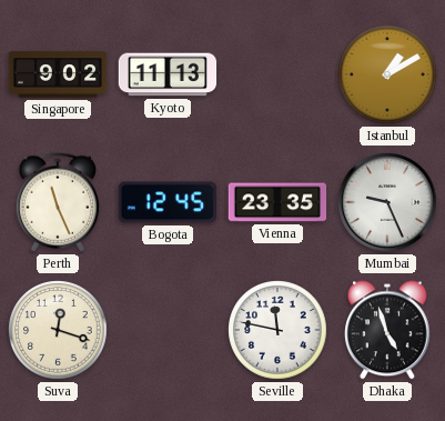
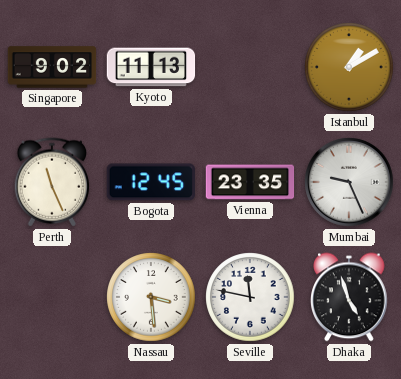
Suva: 12:18 -> none
Nassau: none -> 3:29
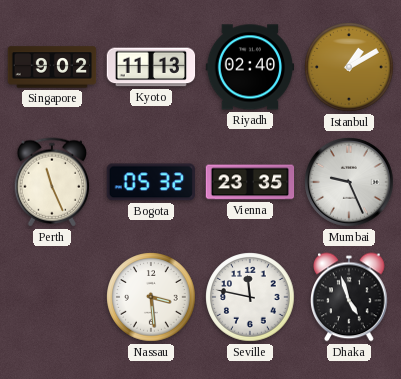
Riyadh: none -> 02:40
Bogota: 12:45 -> 05:32
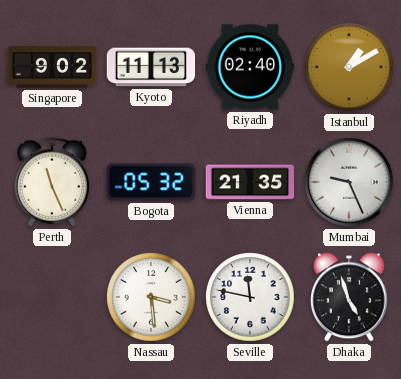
Vienna: 23:35 -> 21:35
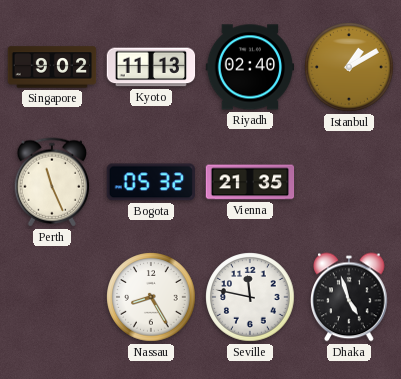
Mumbai: 9:26 -> none
Nassau: 3:29 -> 8:25
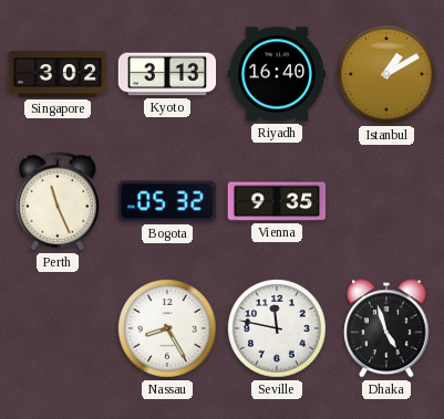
Singapore: 9:02 -> 3:02
Kyoto: 11:13 -> 3:13
Riyadh: 02:40 -> 16:40
Vienna: 21:35 -> 9:35
